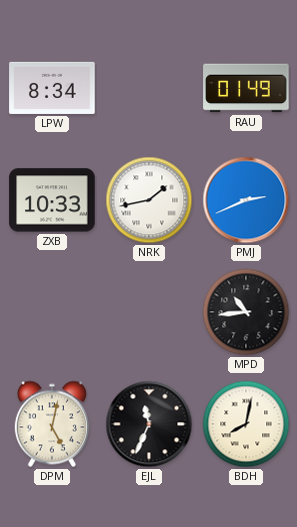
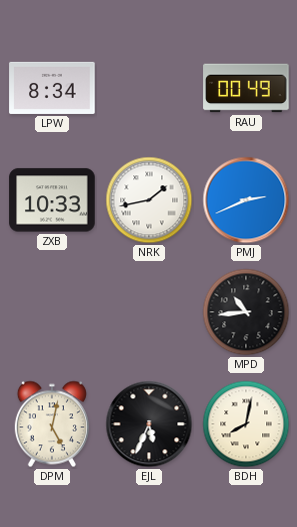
RAU: 01:49 -> 00:49
EJL: 11:34 -> 5:34
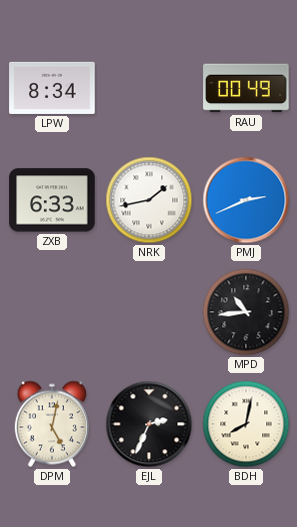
ZXB: 10:33 -> 6:33
EJL: 5:34 -> 2:34
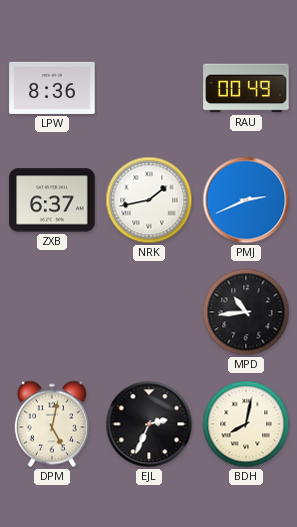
LPW: 8:34 -> 8:36
ZXB: 6:33 -> 6:37
